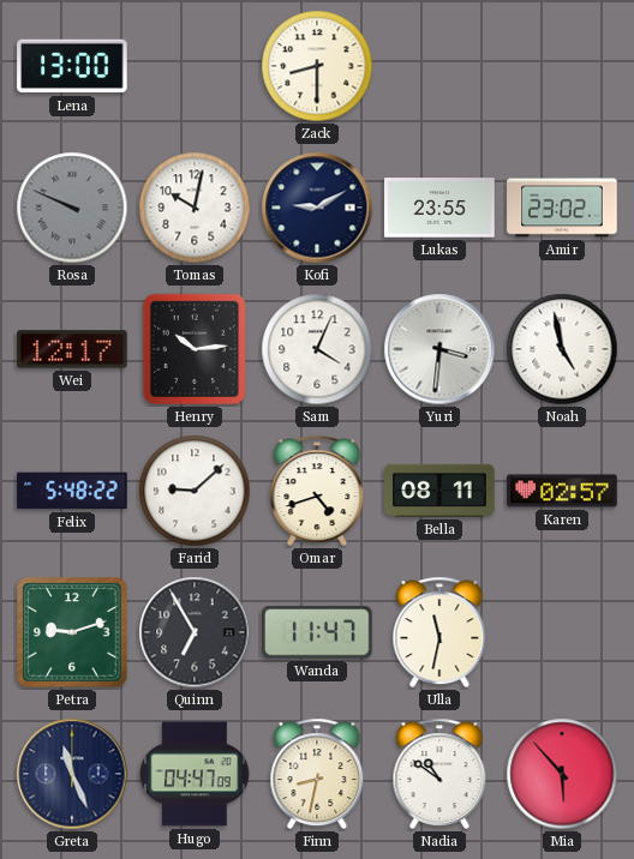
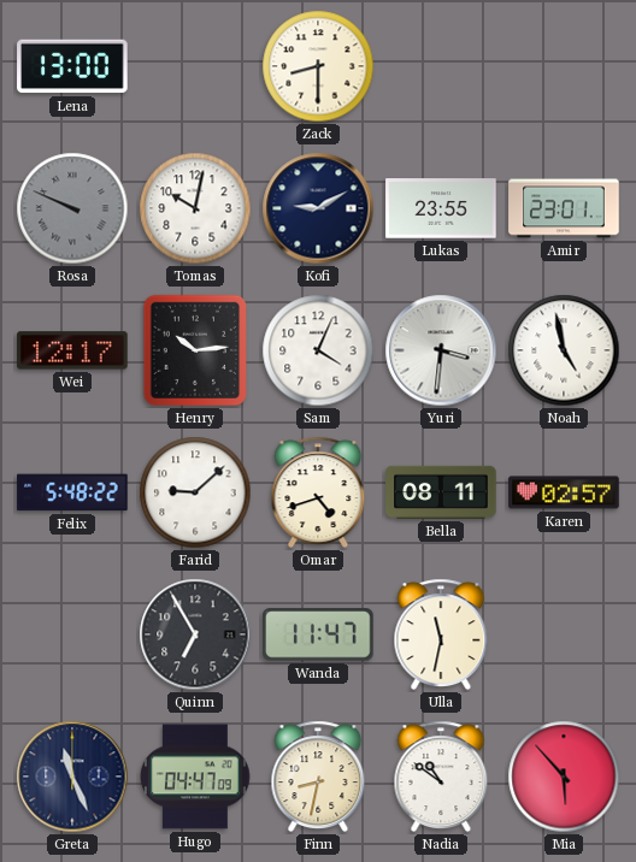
Amir: 23:02 -> 23:01
Petra: 9:12 -> none
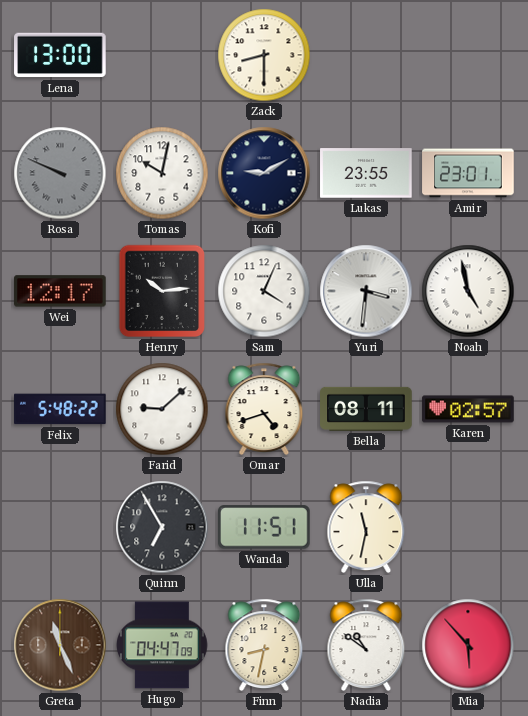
Wanda: 11:47 -> 11:51
Greta dial: navy -> brown
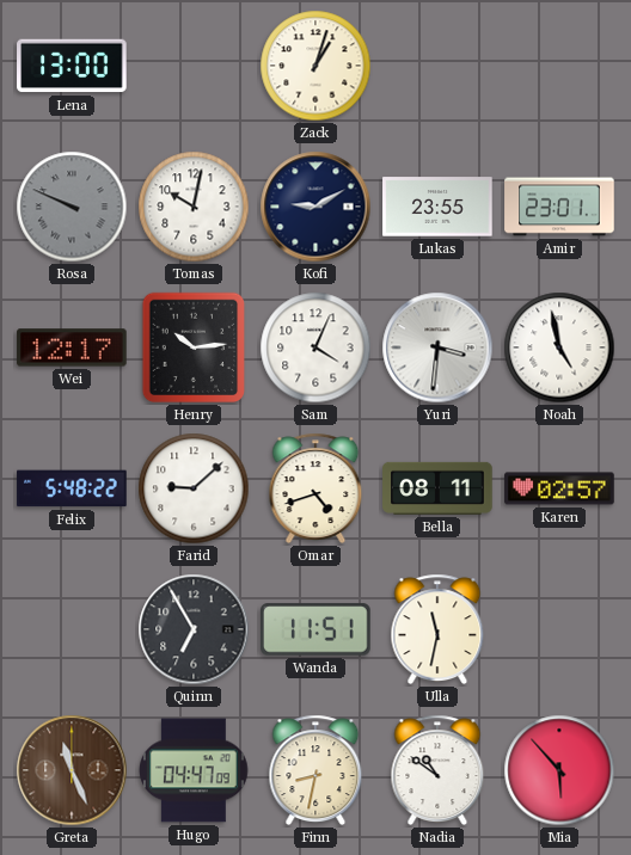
Zack: 8:30 -> 1:03
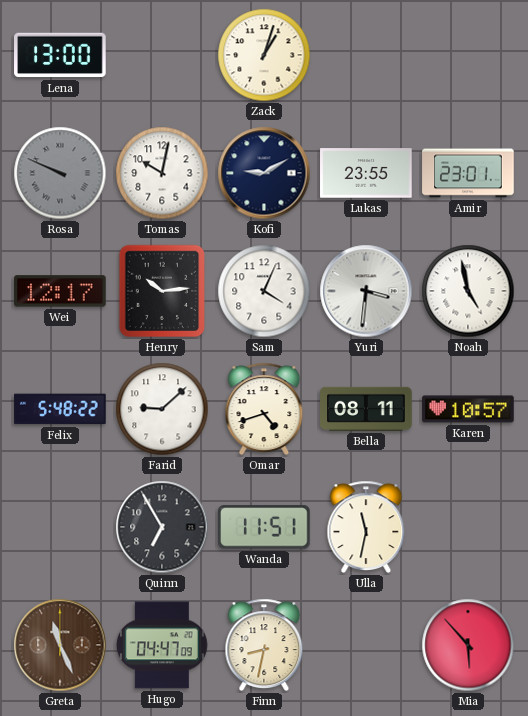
Karen: 02:57 -> 10:57
Nadia: 10:51 -> none
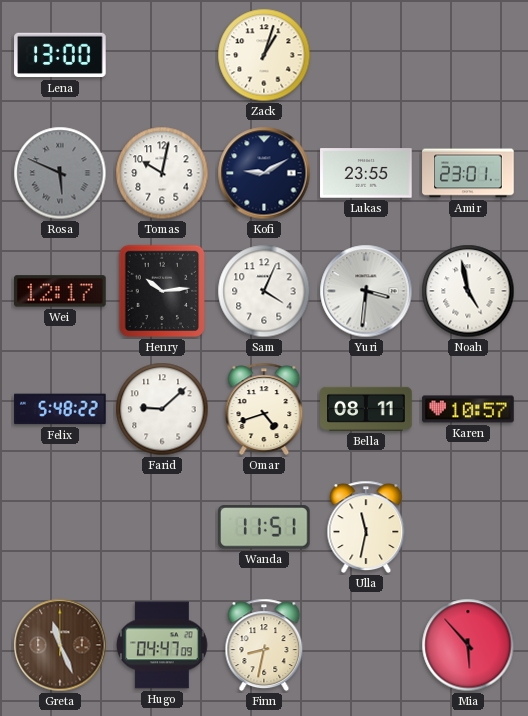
Rosa: 9:49 -> 5:49
Quinn: 6:55 -> none
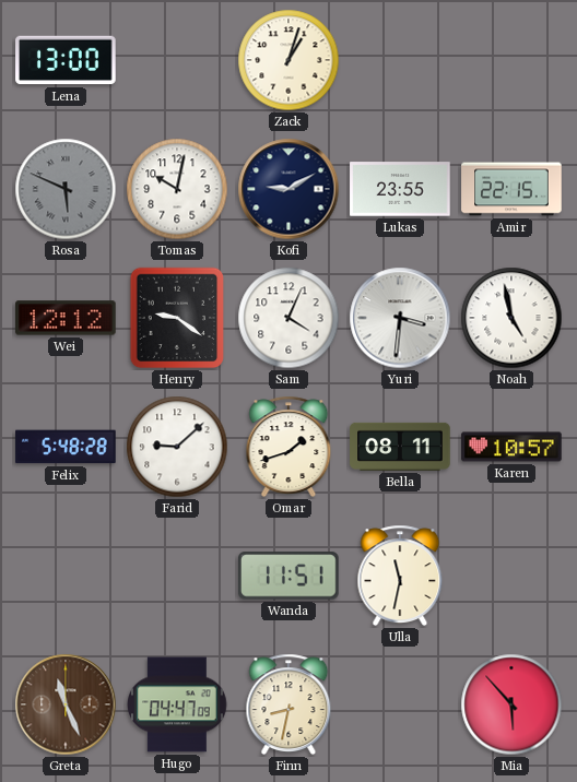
Amir: 23:01 -> 22:15
Wei: 12:17 -> 12:12
Henry: 10:14 -> 9:21
Felix: 5:48:22 -> 5:48:28
Omar: 4:42 -> 1:42
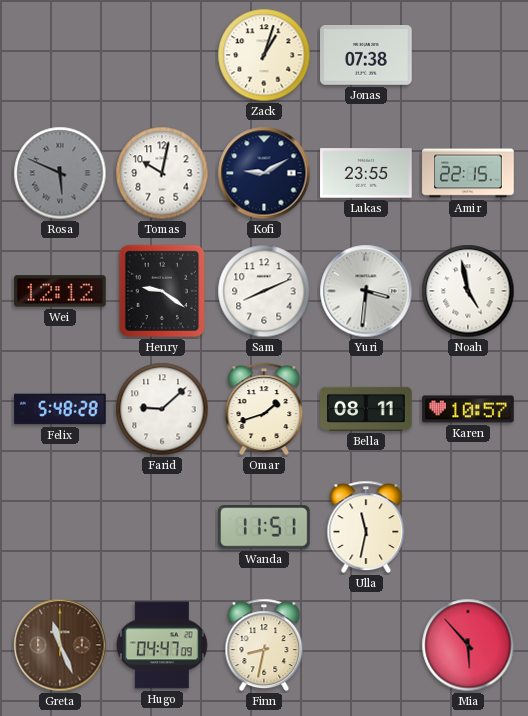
Lena: 13:00 -> none
Jonas: none -> 07:38
Sam: 4:04 -> 8:11
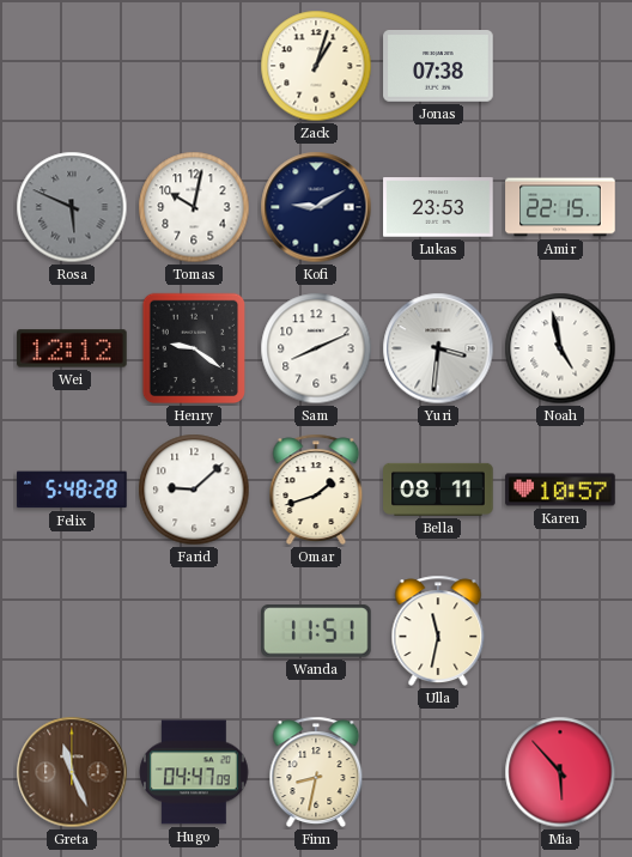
Lukas: 23:55 -> 23:53
